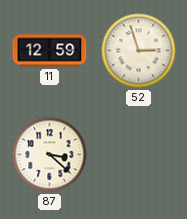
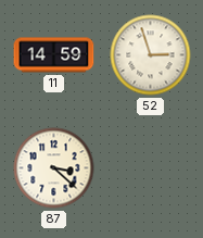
11: 12:59 -> 14:59
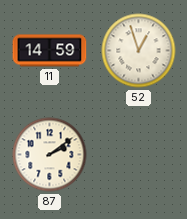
52: 2:57 -> 12:57
87: 3:22 -> 2:09
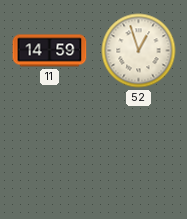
87: 2:09 -> none
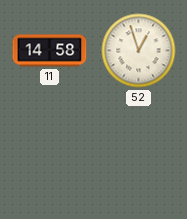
11: 14:59 -> 14:58
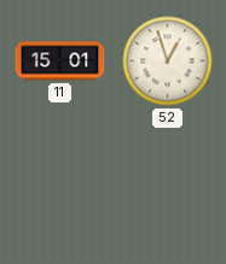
11: 14:58 -> 15:01
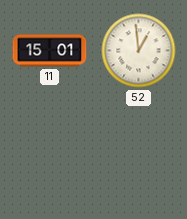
52: 12:57 -> 12:59
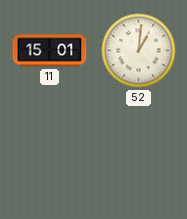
52: 12:59 -> 1:01
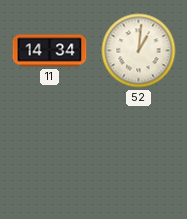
11: 15:01 -> 14:34
